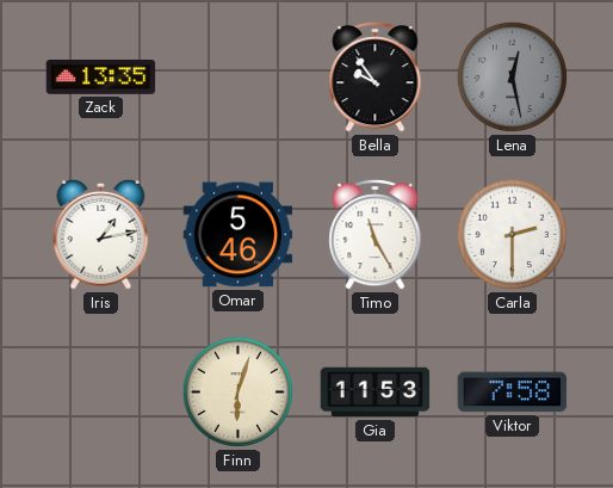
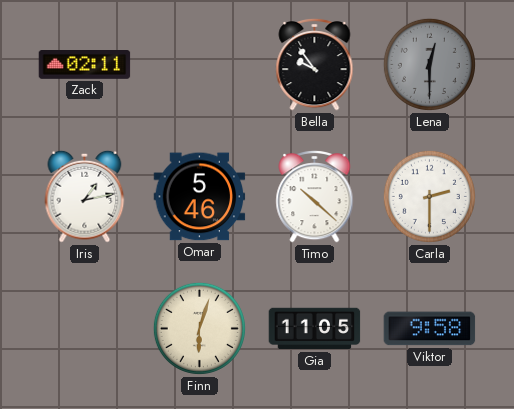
Zack: 13:35 -> 02:11
Lena: 12:28 -> 12:30
Timo: 11:25 -> 10:22
Gia: 11:53 -> 11:05
Viktor: 7:58 -> 9:58
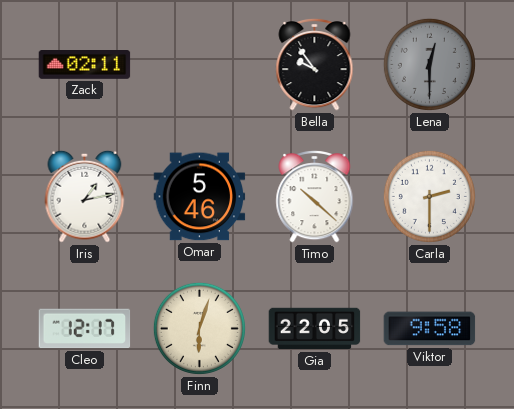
Cleo: none -> 12:17
Gia: 11:05 -> 22:05
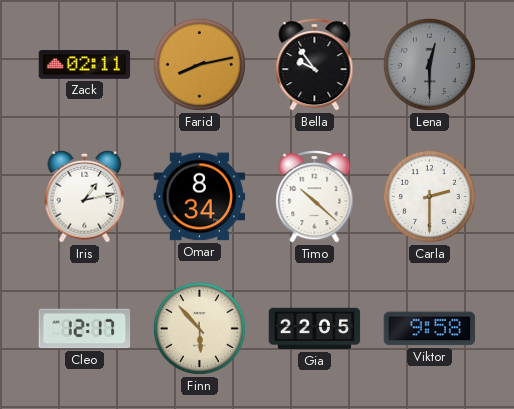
Farid: none -> 8:13
Omar: 5:46 -> 8:34
Finn: 6:03 -> 5:53
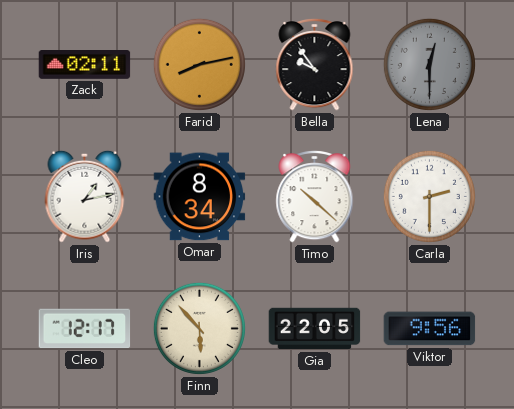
Viktor: 9:58 -> 9:56
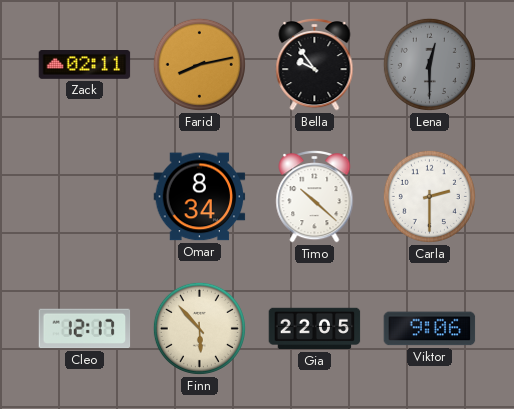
Iris: 1:13 -> none
Viktor: 9:56 -> 9:06
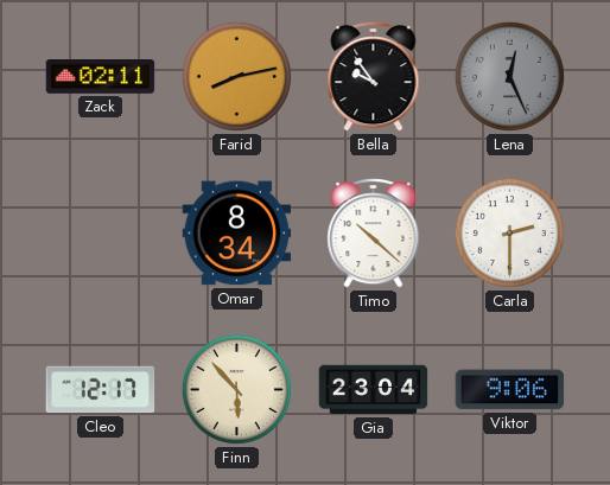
Lena: 12:30 -> 12:26
Gia: 22:05 -> 23:04
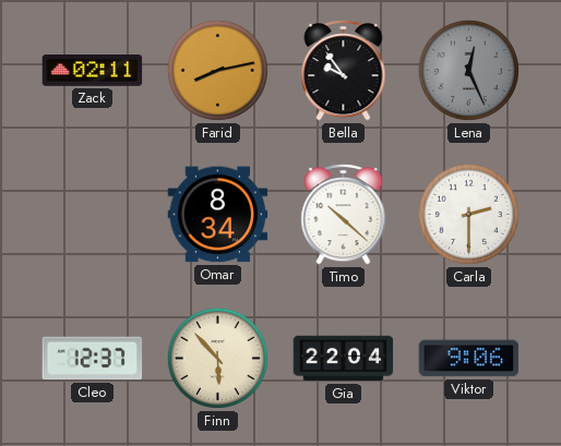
Cleo: 12:17 -> 12:37
Gia: 23:04 -> 22:04
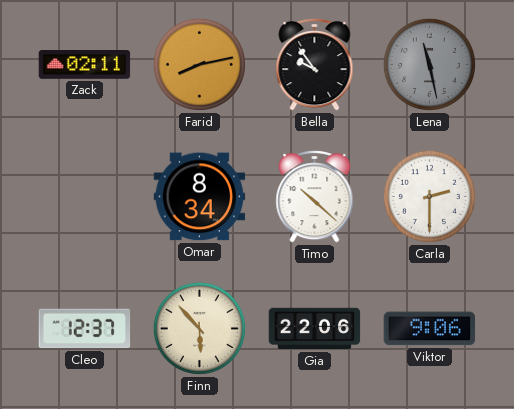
Lena: 12:26 -> 11:28
Gia: 22:04 -> 22:06
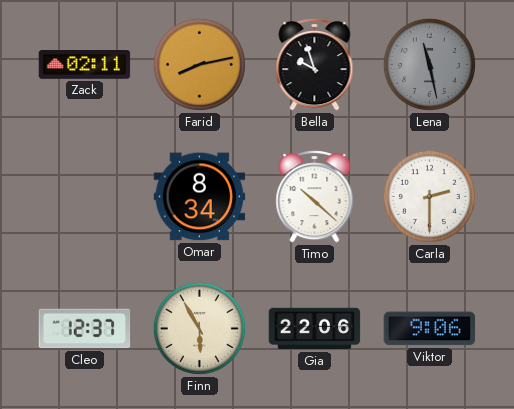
Bella: 9:54 -> 9:57
Finn: 5:53 -> 5:55
